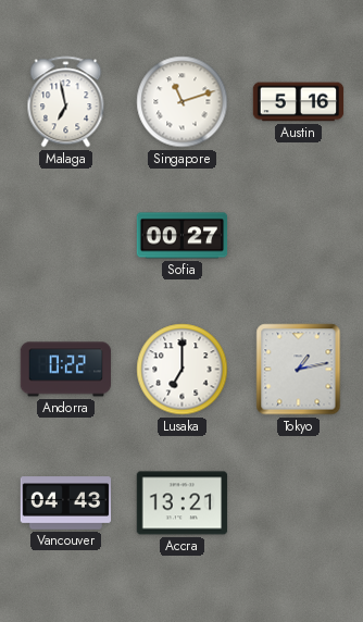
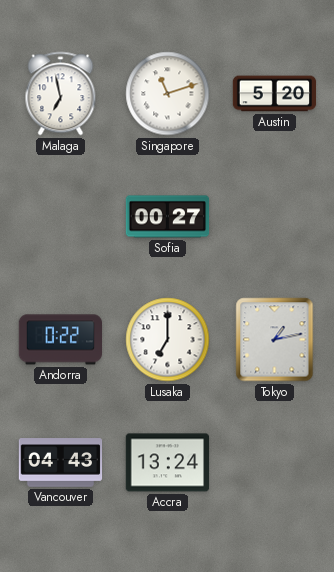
Austin: 5:16 -> 5:20
Accra: 13:21 -> 13:24
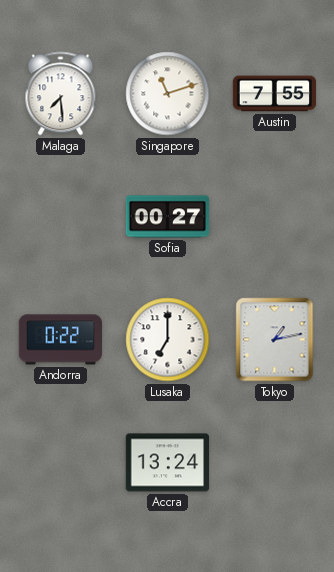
Malaga: 6:58 -> 7:29
Austin: 5:20 -> 7:55
Vancouver: 04:43 -> none
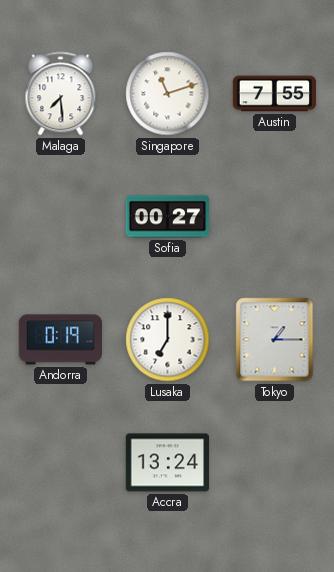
Andorra: 0:22 -> 0:19
Tokyo: 1:13 -> 1:15
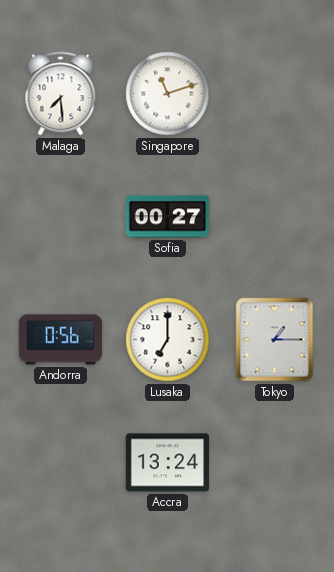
Austin: 7:55 -> none
Andorra: 0:19 -> 0:56
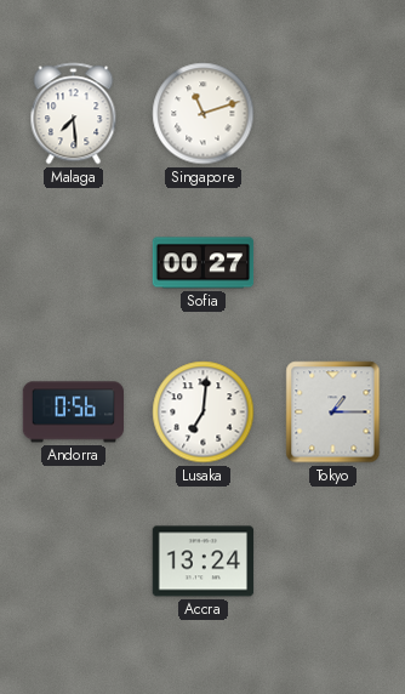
Lusaka: 7:00 -> 7:01
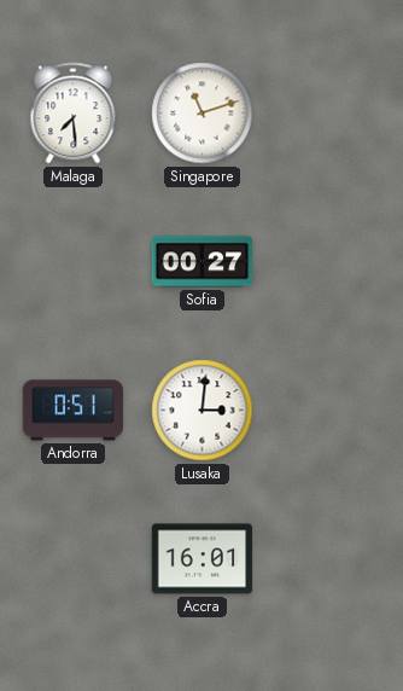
Andorra: 0:56 -> 0:51
Lusaka: 7:01 -> 3:01
Tokyo: 1:15 -> none
Accra: 13:24 -> 16:01
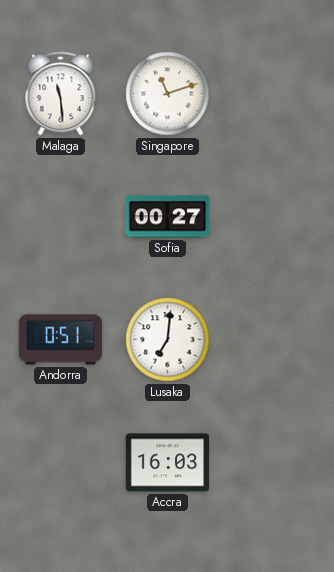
Malaga: 7:29 -> 11:29
Lusaka: 3:01 -> 7:01
Accra: 16:01 -> 16:03
